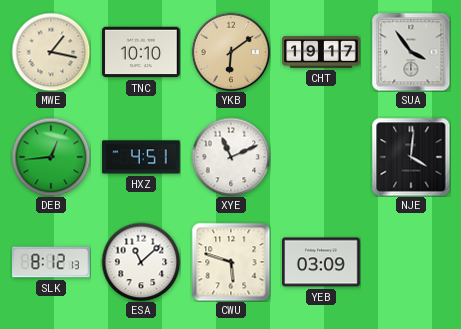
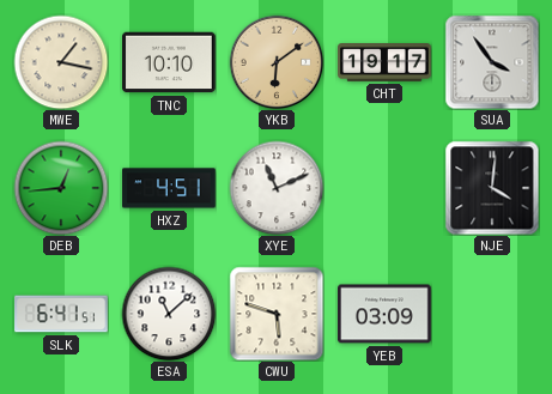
SLK: 8:12 -> 6:41
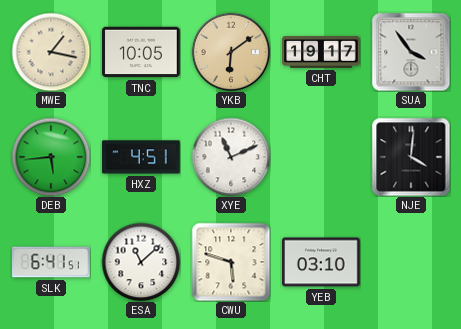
TNC: 10:10 -> 10:05
DEB: 12:44 -> 5:44
YEB: 03:09 -> 03:10
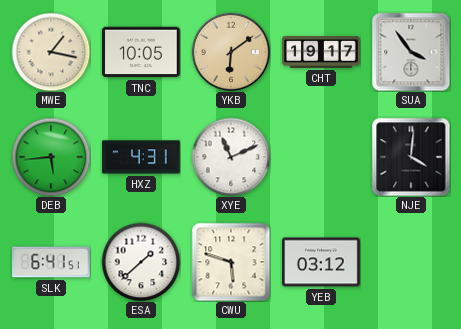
HXZ: 4:51 -> 4:31
ESA: 11:08 -> 1:38
YEB: 03:10 -> 03:12
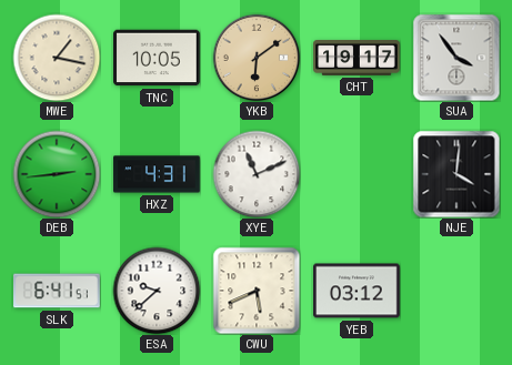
DEB: 5:44 -> 2:44
ESA: 1:38 -> 9:38
CWU: 5:48 -> 5:41
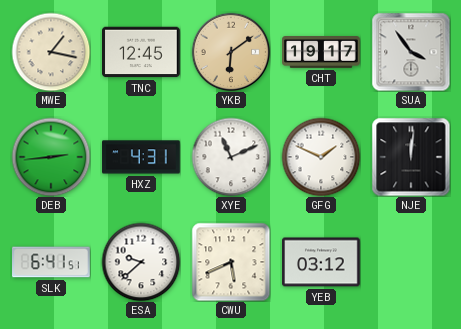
TNC: 10:05 -> 12:45
GFG: none -> 1:49
NJE: 4:01 -> 12:01
